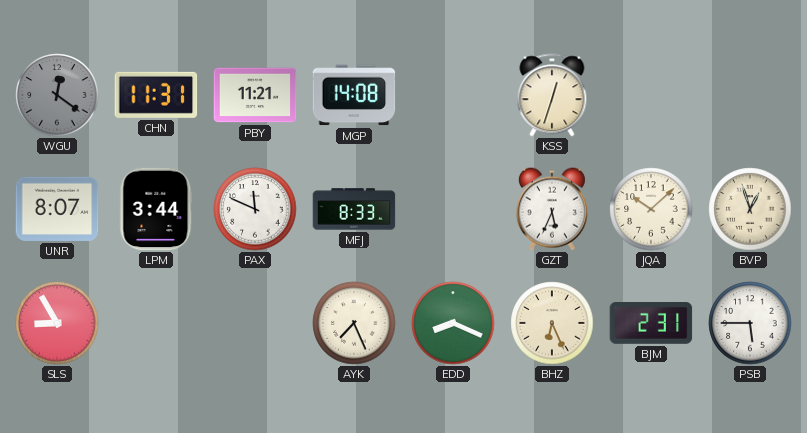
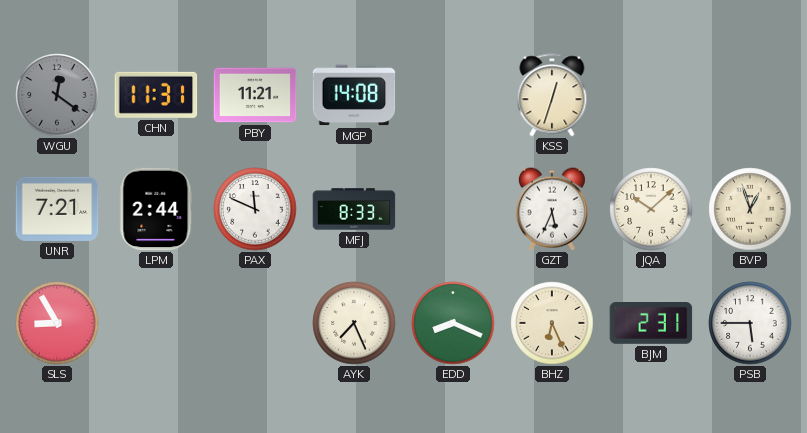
UNR: 8:07 -> 7:21
LPM: 3:44 -> 2:44
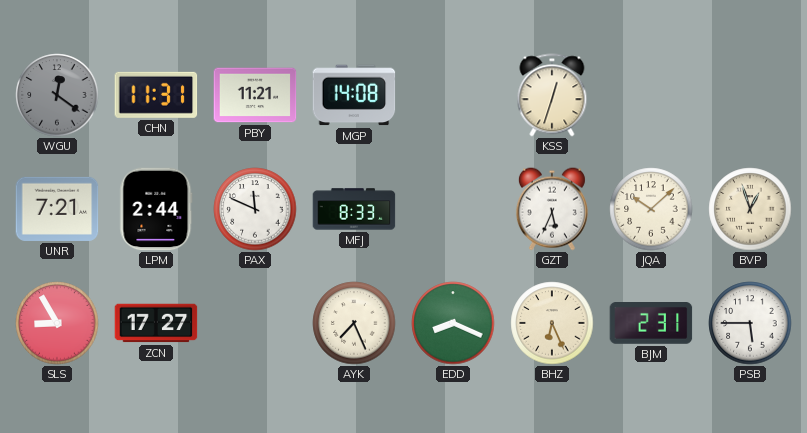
ZCN: none -> 17:27
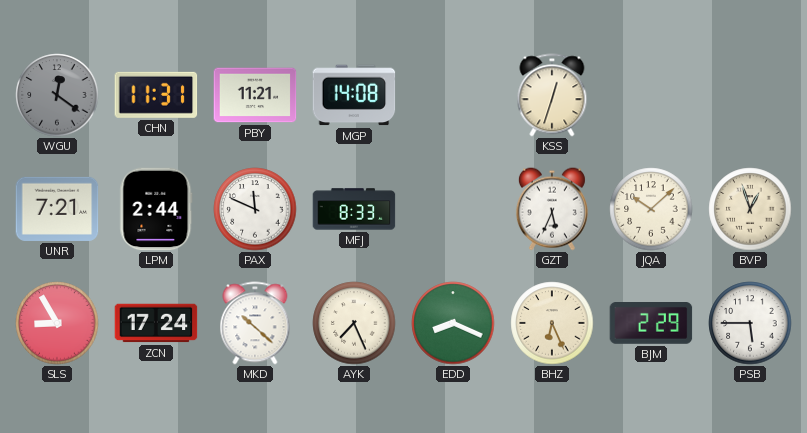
ZCN: 17:27 -> 17:24
MKD: none -> 10:22
BJM: 2:31 -> 2:29
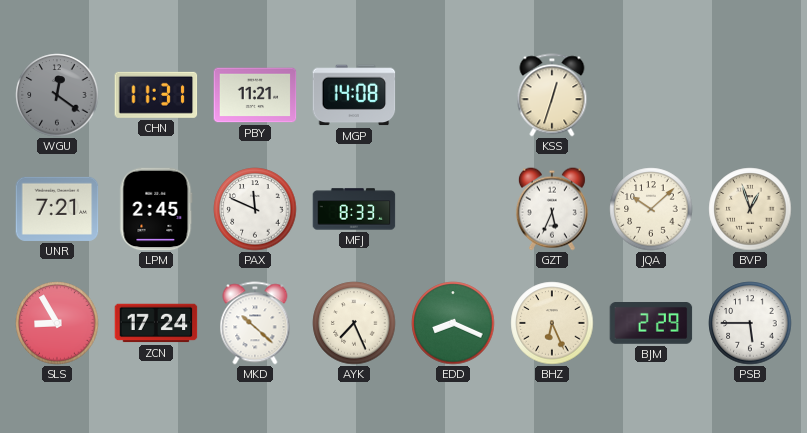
LPM: 2:44 -> 2:45
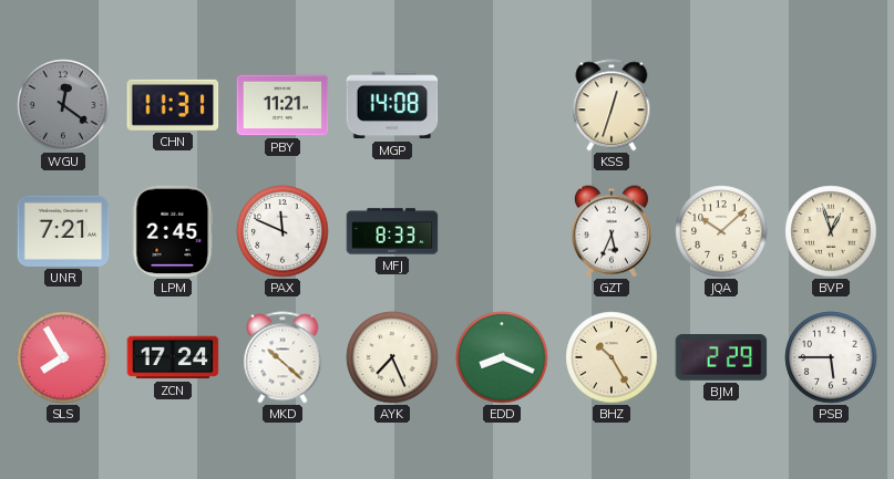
SLS: 8:55 -> 7:55
BHZ: 6:26 -> 10:25
